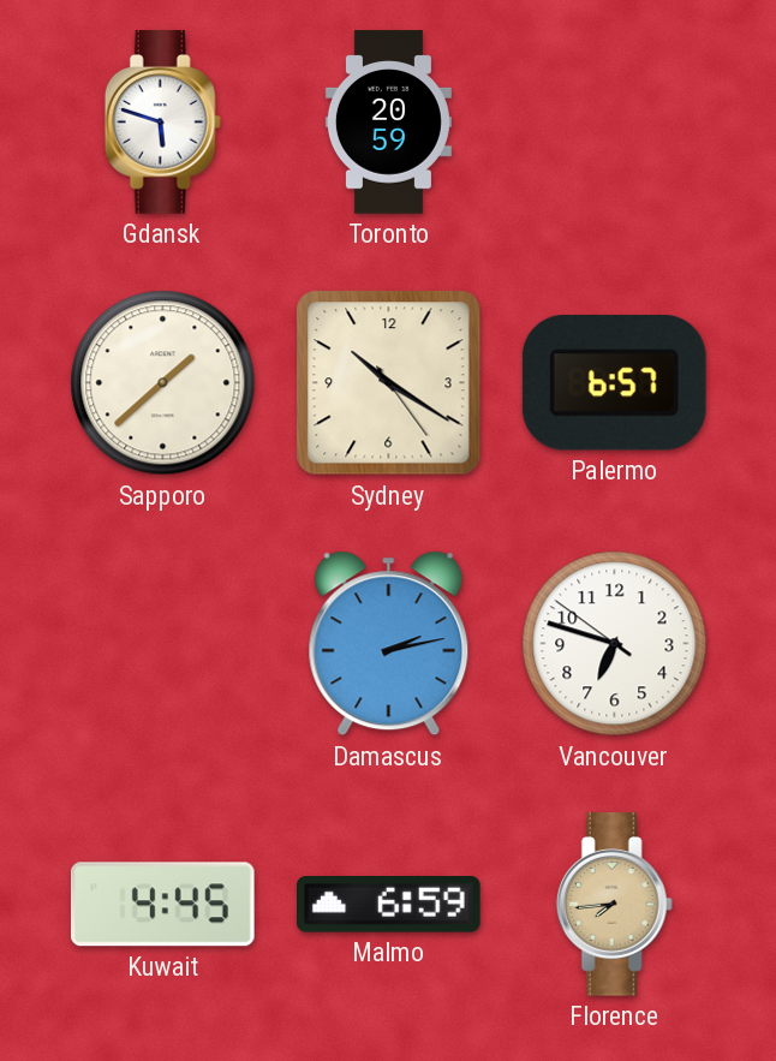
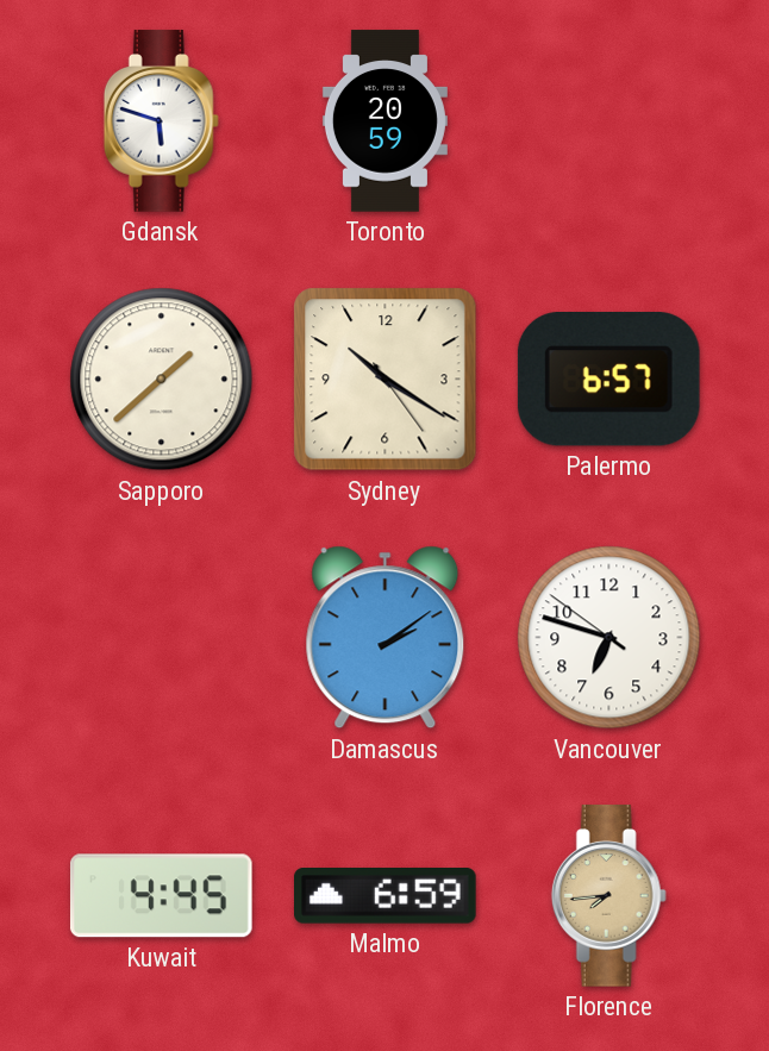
Damascus: 2:13 -> 2:09
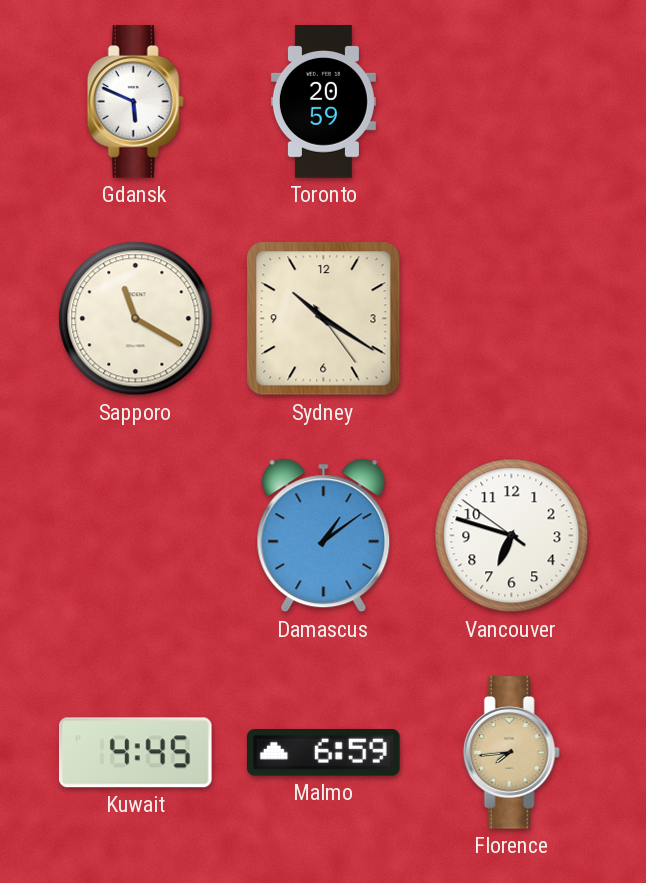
Gdansk: 5:48 -> 5:49
Sapporo: 1:38 -> 11:20
Palermo: 6:57 -> none
Damascus: 2:09 -> 1:09
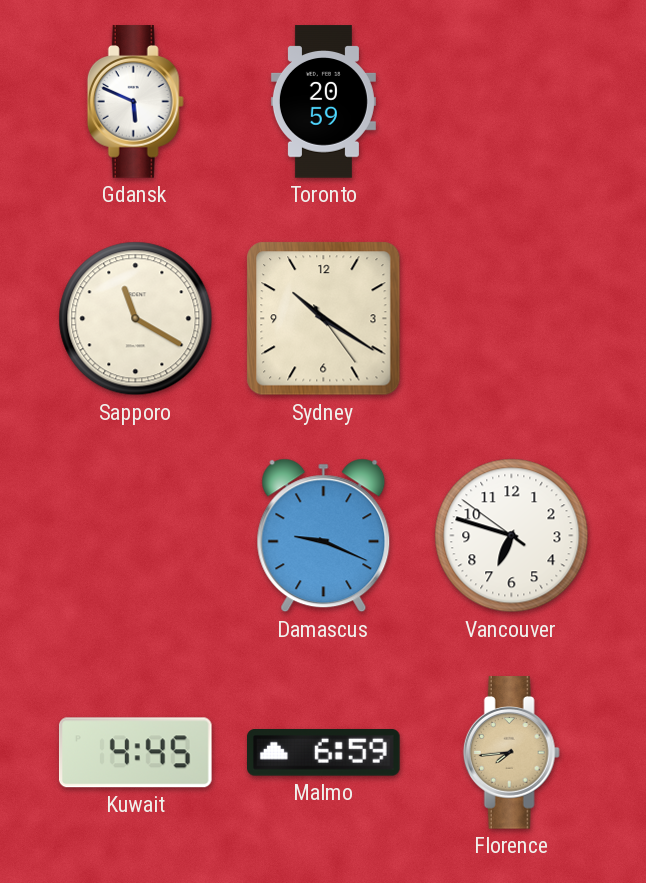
Damascus: 1:09 -> 9:19
